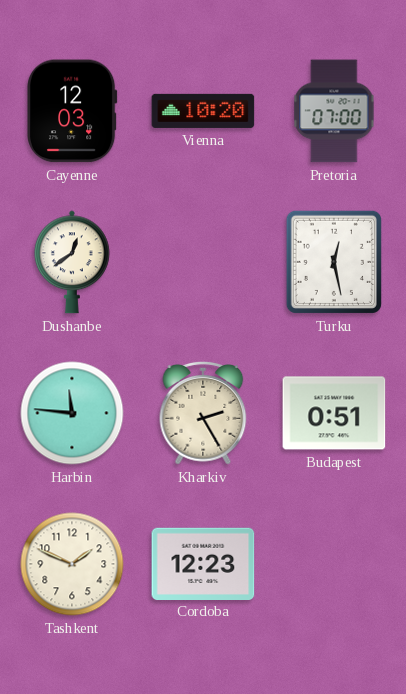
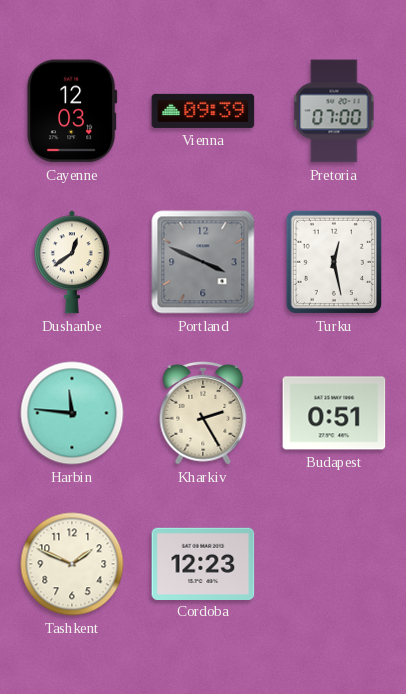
Vienna: 10:20 -> 09:39
Portland: none -> 3:49
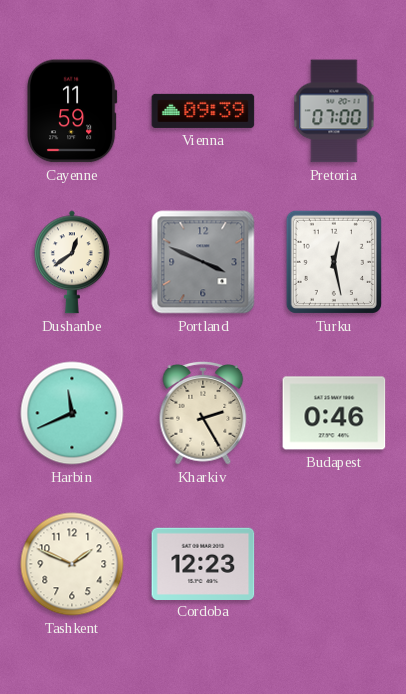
Cayenne: 12:03 -> 11:59
Harbin: 11:46 -> 11:41
Budapest: 0:51 -> 0:46
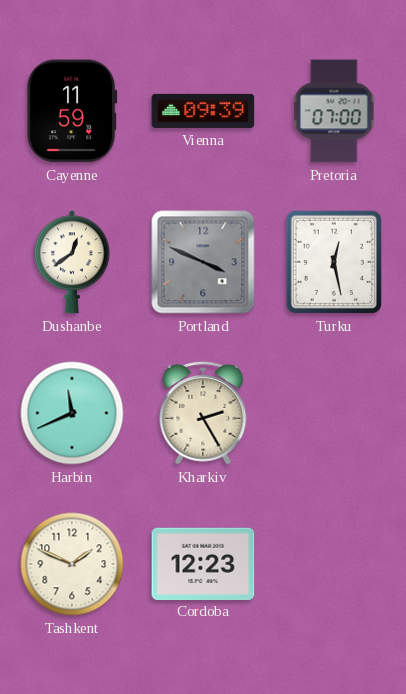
Budapest: 0:46 -> none
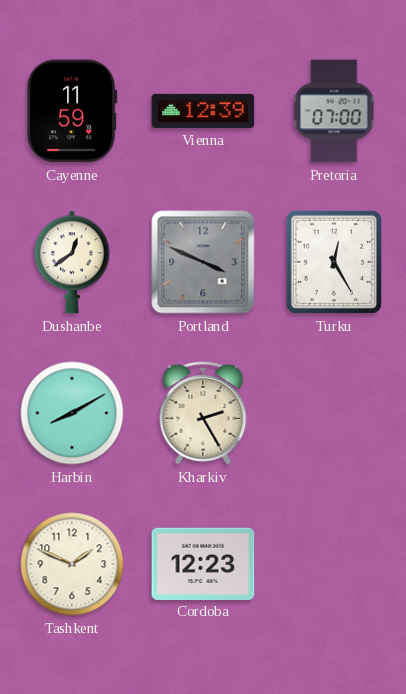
Vienna: 09:39 -> 12:39
Turku: 12:28 -> 12:25
Harbin: 11:41 -> 8:10
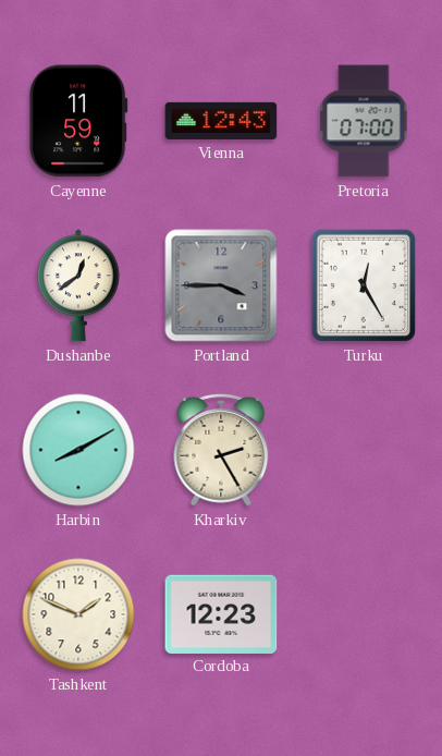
Vienna: 12:39 -> 12:43
Portland: 3:49 -> 3:45
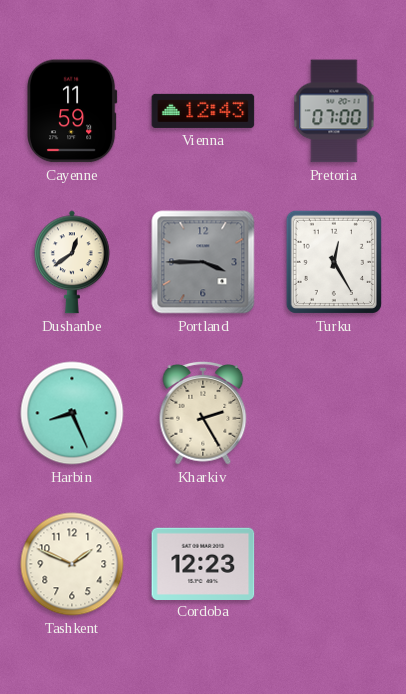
Harbin: 8:10 -> 8:26
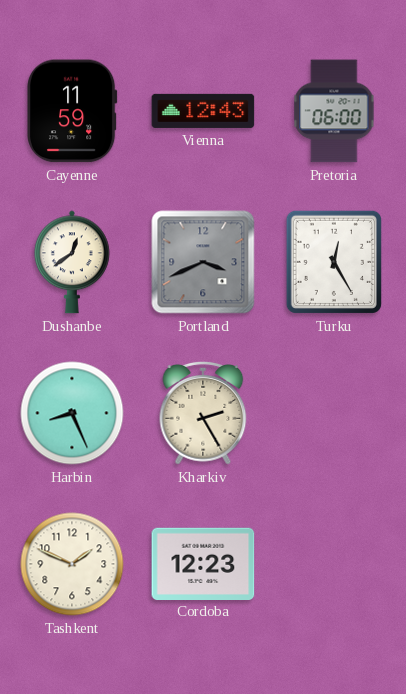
Pretoria: 07:00 -> 06:00
Portland: 3:45 -> 3:41
